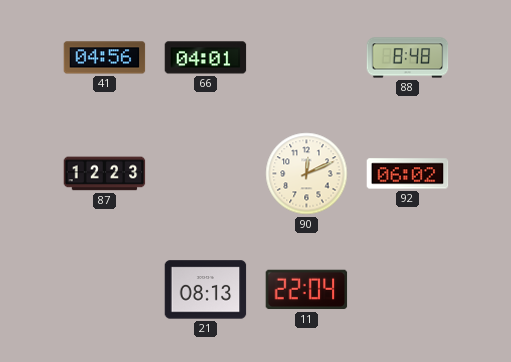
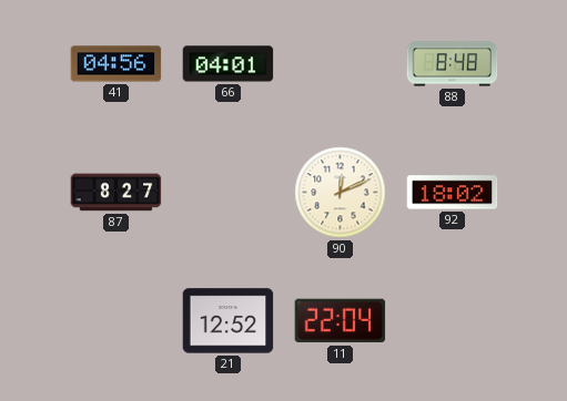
87: 12:23 -> 8:27
92: 06:02 -> 18:02
21: 08:13 -> 12:52
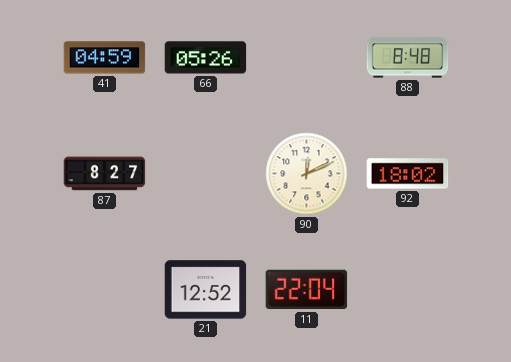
41: 04:56 -> 04:59
66: 04:01 -> 05:26
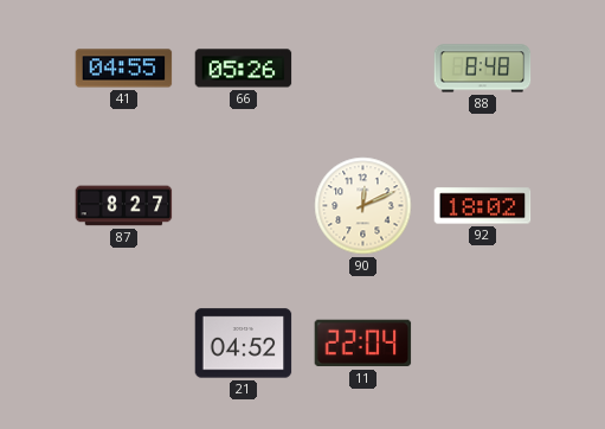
41: 04:59 -> 04:55
21: 12:52 -> 04:52
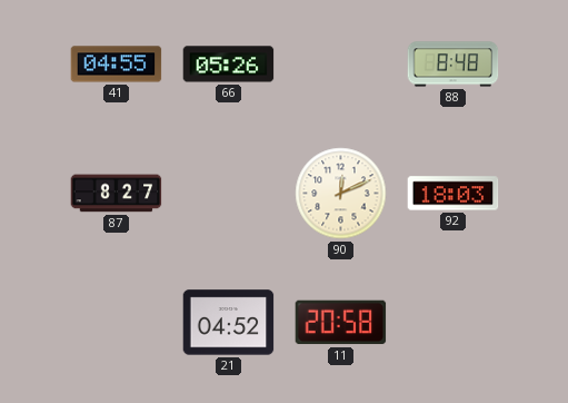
92: 18:02 -> 18:03
11: 22:04 -> 20:58
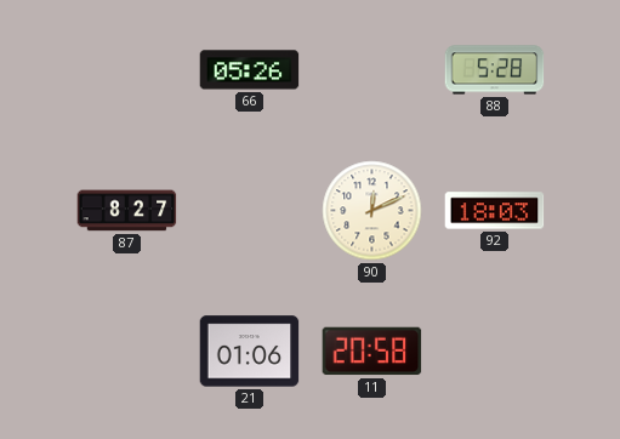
41: 04:55 -> none
88: 8:48 -> 5:28
21: 04:52 -> 01:06
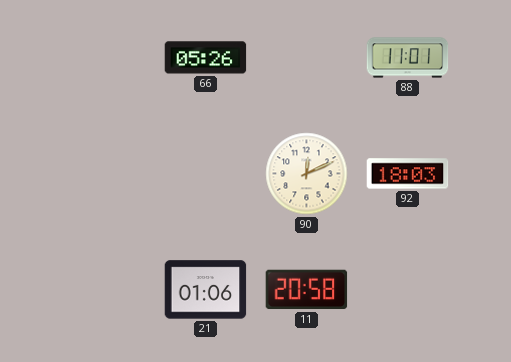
88: 5:28 -> 11:01
87: 8:27 -> none
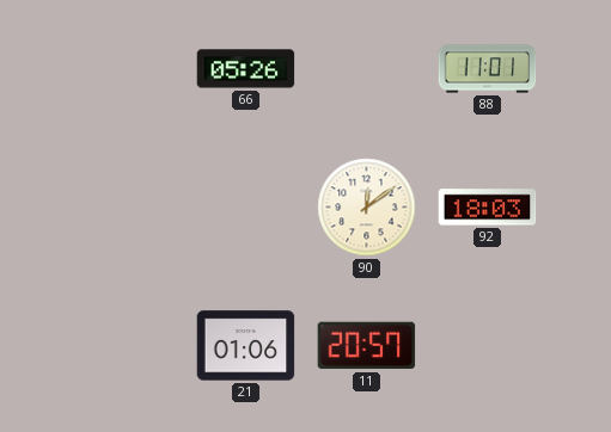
90: 12:11 -> 12:09
11: 20:58 -> 20:57
